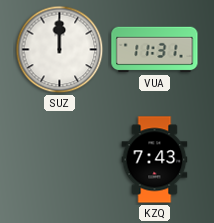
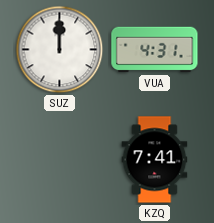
VUA: 11:31 -> 4:31
KZQ: 7:43 -> 7:41
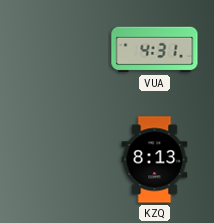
SUZ: 12:00 -> none
KZQ: 7:41 -> 8:13
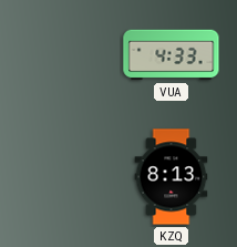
VUA: 4:31 -> 4:33
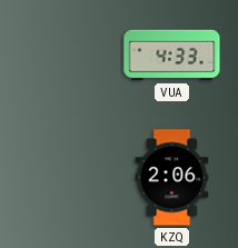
KZQ: 8:13 -> 2:06
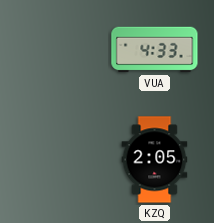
KZQ: 2:06 -> 2:05
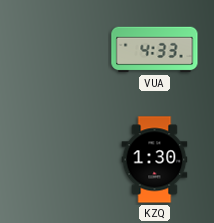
KZQ: 2:05 -> 1:30
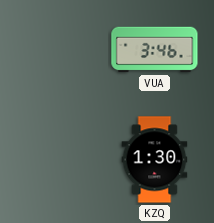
VUA: 4:33 -> 3:46
